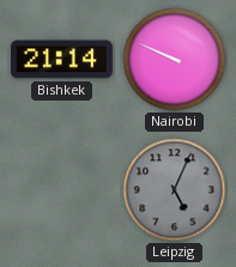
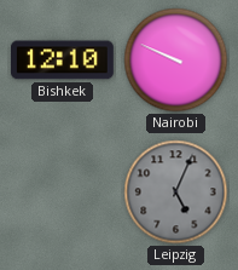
Bishkek: 21:14 -> 12:10
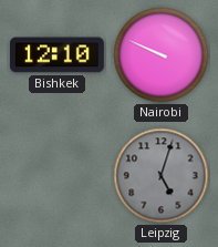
Leipzig: 5:04 -> 5:03
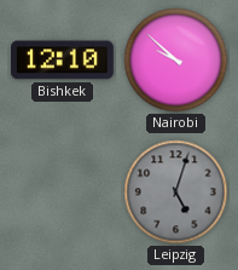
Nairobi: 9:49 -> 9:52
